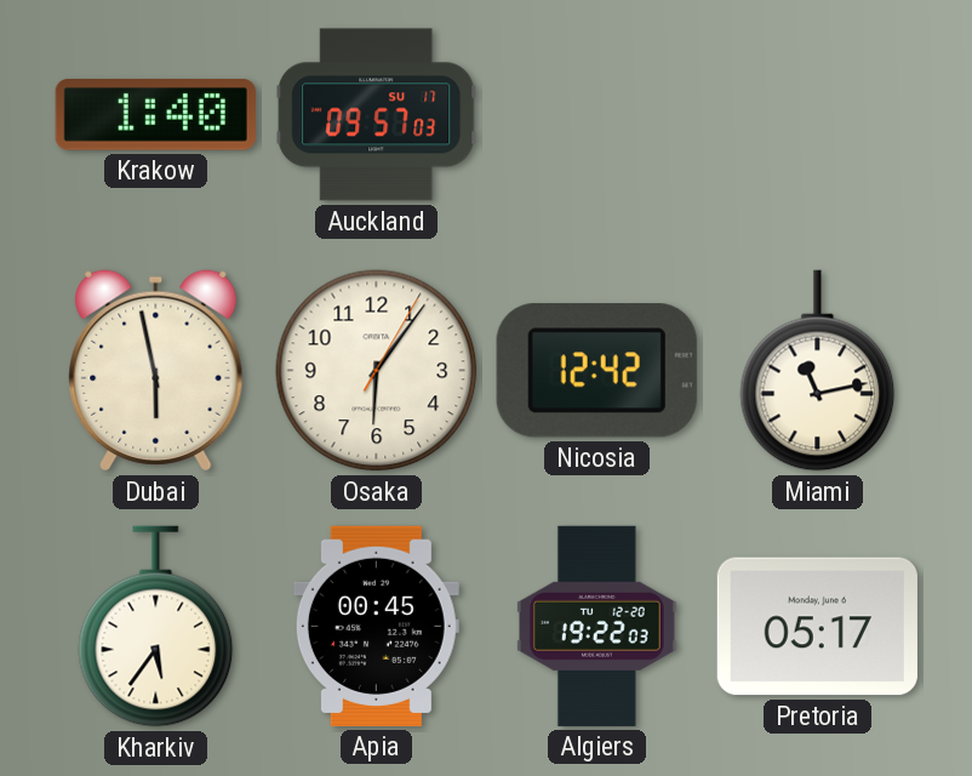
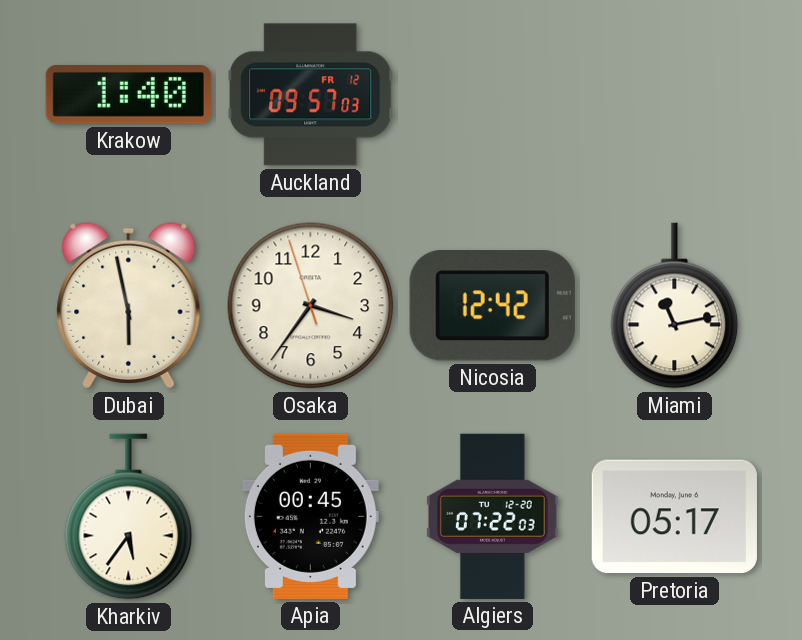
Auckland date: SU 17 -> FR 12
Osaka: 6:06 -> 3:35
Algiers: 19:22 -> 07:22
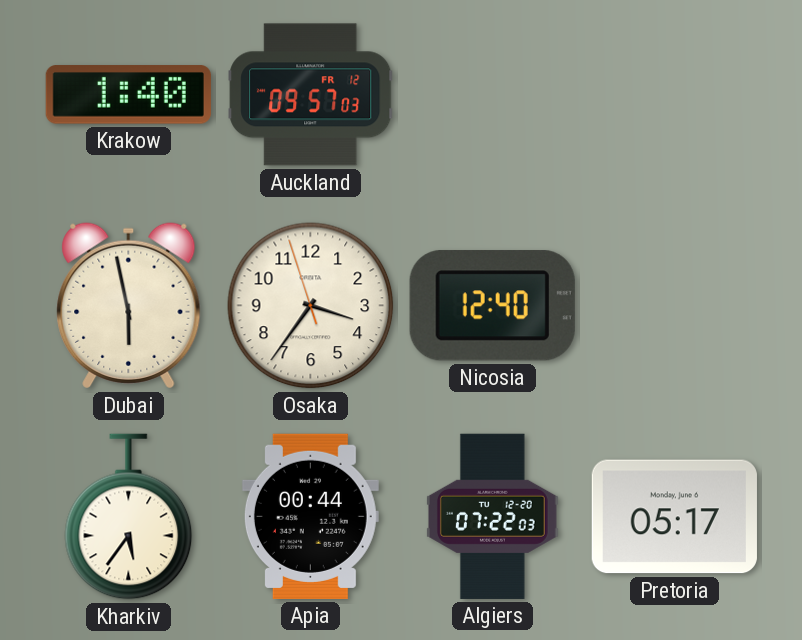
Nicosia: 12:42 -> 12:40
Miami: 11:13 -> none
Apia: 00:45 -> 00:44
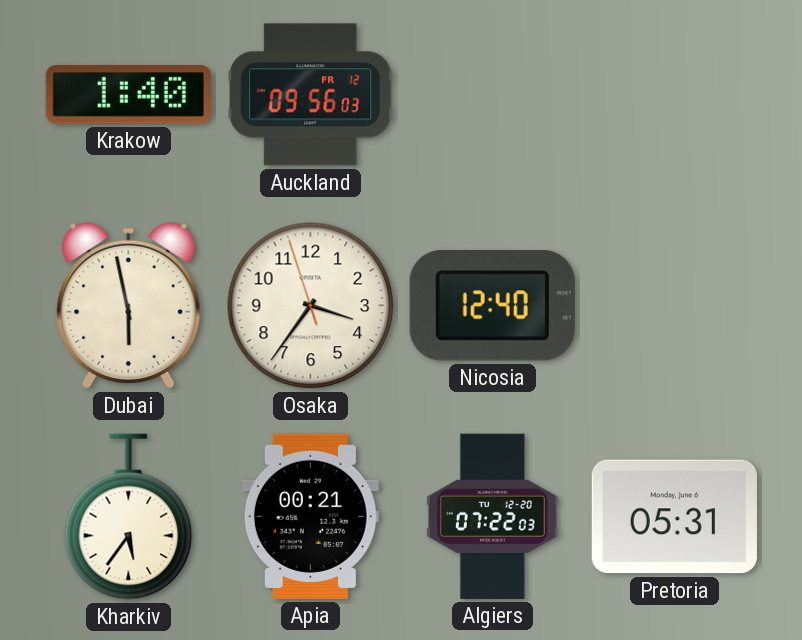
Auckland: 09:57 -> 09:56
Apia: 00:44 -> 00:21
Pretoria: 05:17 -> 05:31
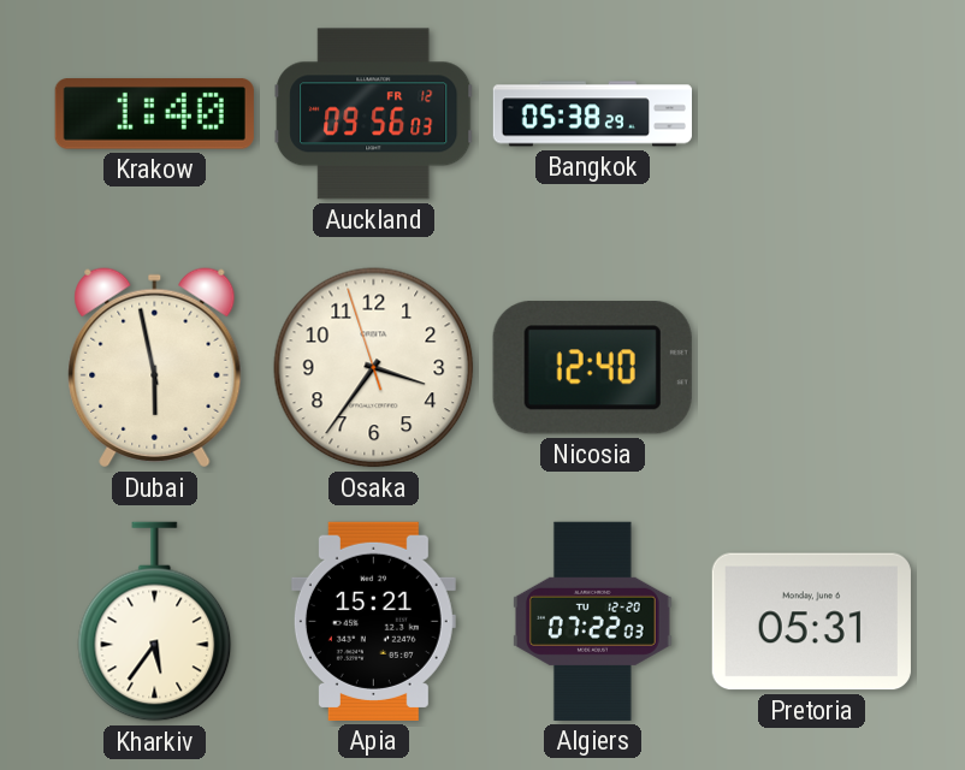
Bangkok: none -> 05:38
Apia: 00:21 -> 15:21
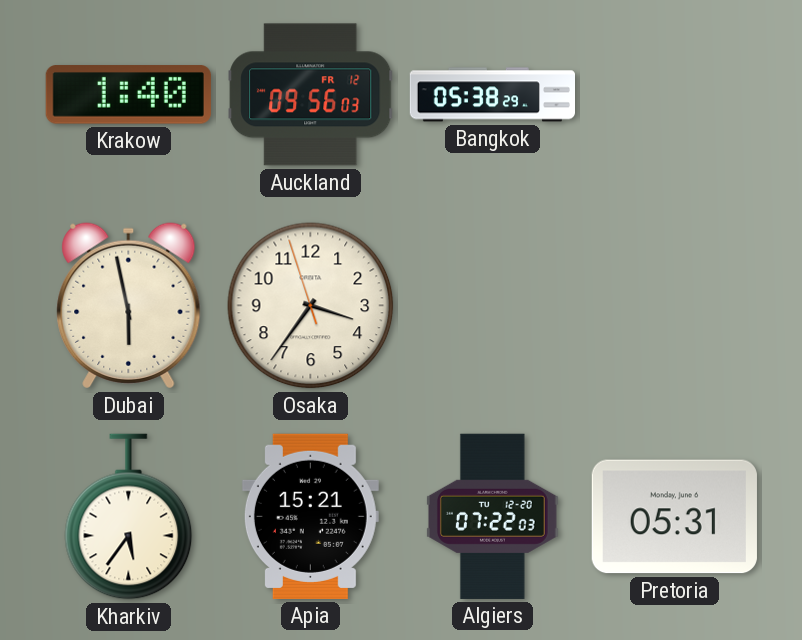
Nicosia: 12:40 -> none
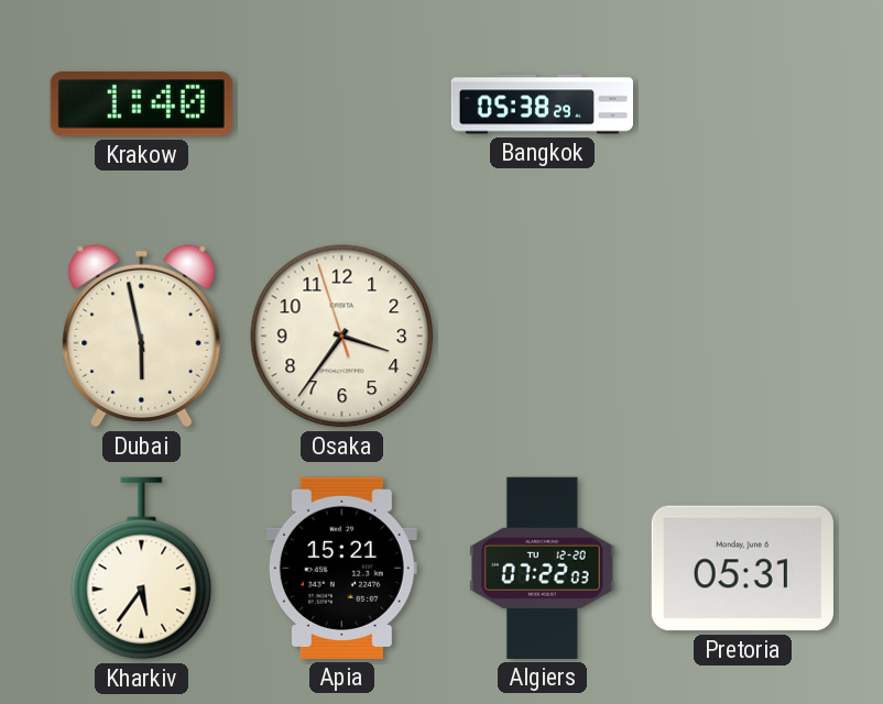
Auckland: 09:56 -> none
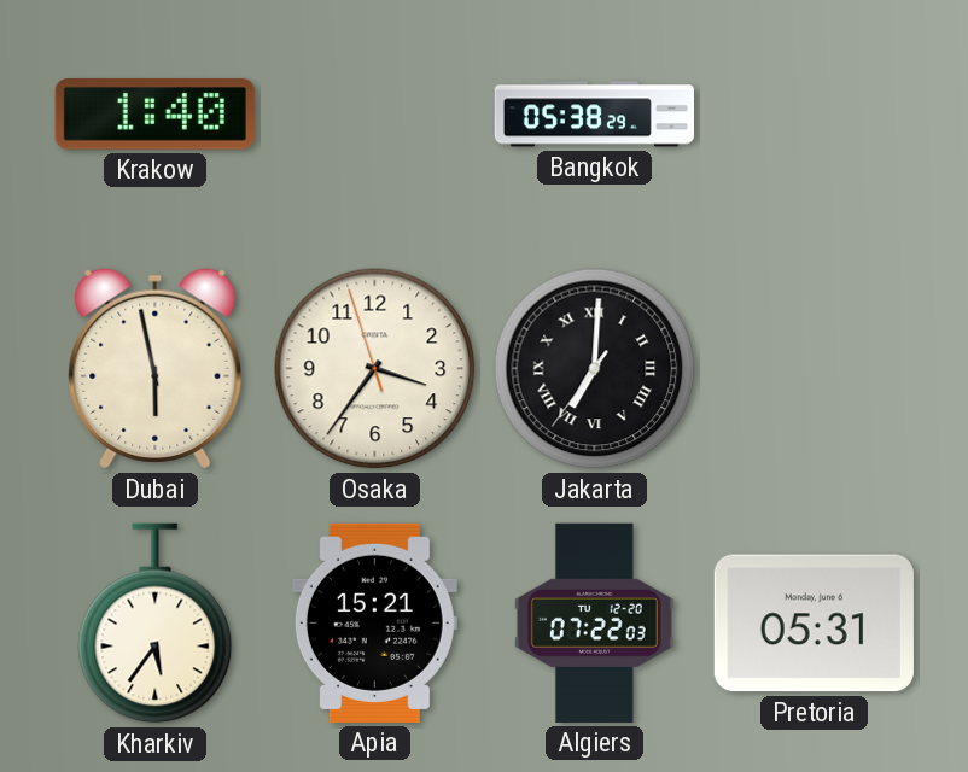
Jakarta: none -> 7:00
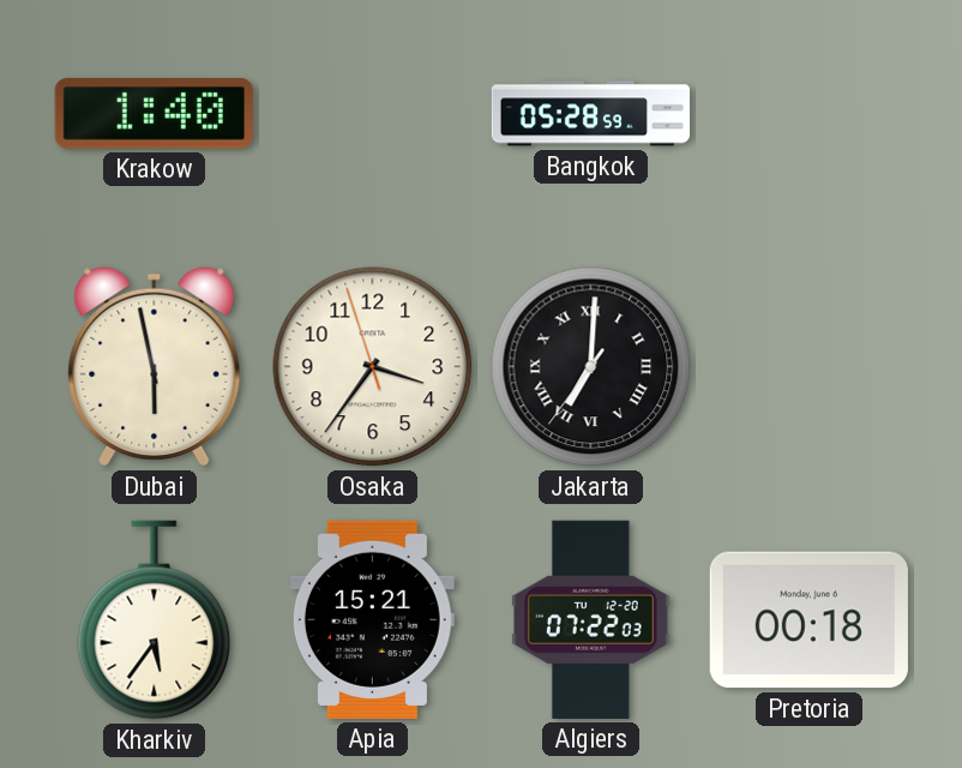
Bangkok: 05:38 -> 05:28
Pretoria: 05:31 -> 00:18
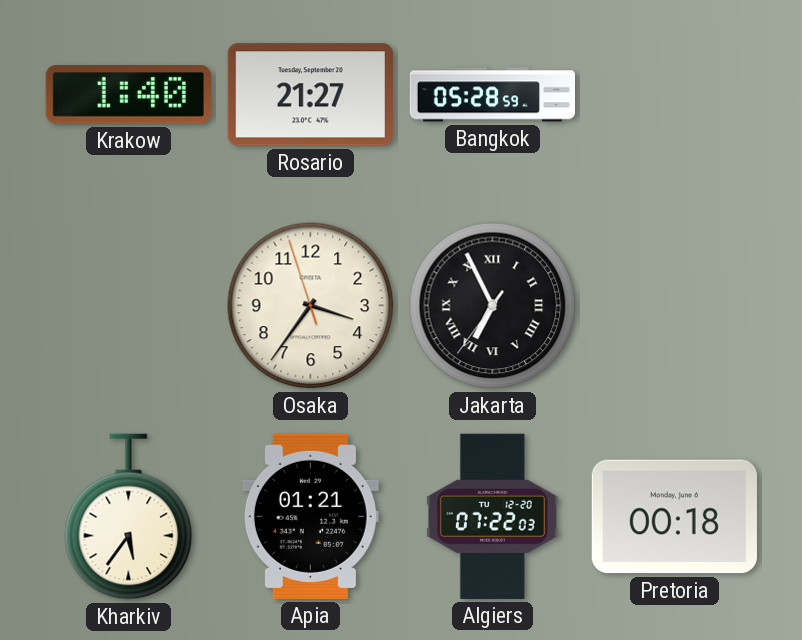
Rosario: none -> 21:27
Dubai: 5:58 -> none
Jakarta: 7:00 -> 6:55
Apia: 15:21 -> 01:21
